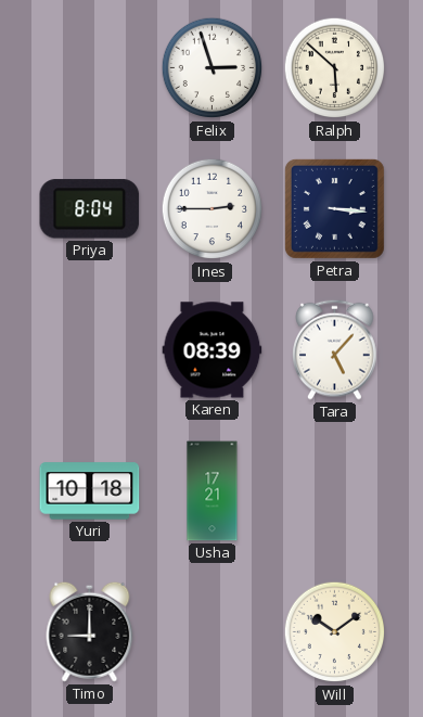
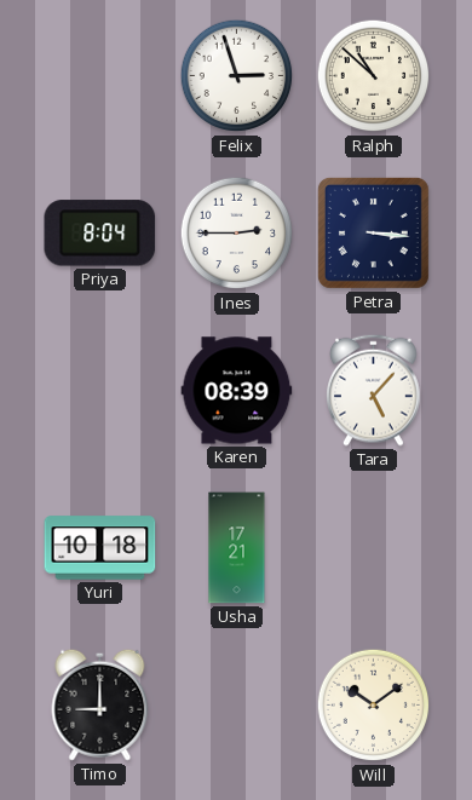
Ralph: 5:52 -> 10:52
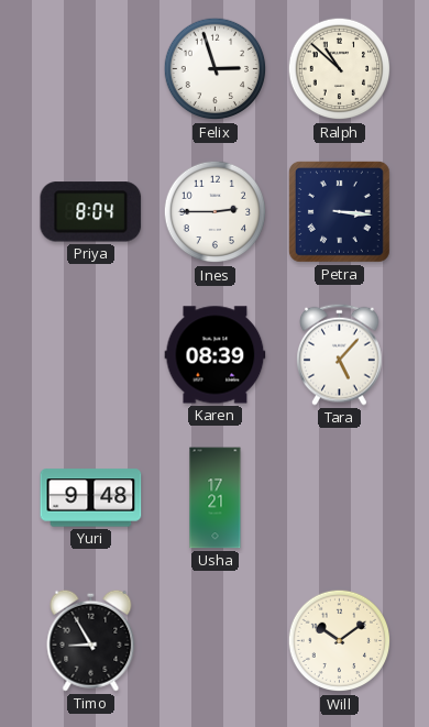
Yuri: 10:18 -> 9:48
Timo: 9:00 -> 8:55
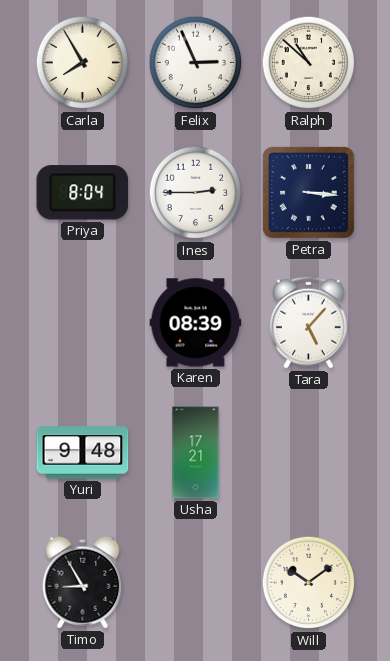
Carla: none -> 7:55
Felix: 2:57 -> 2:56
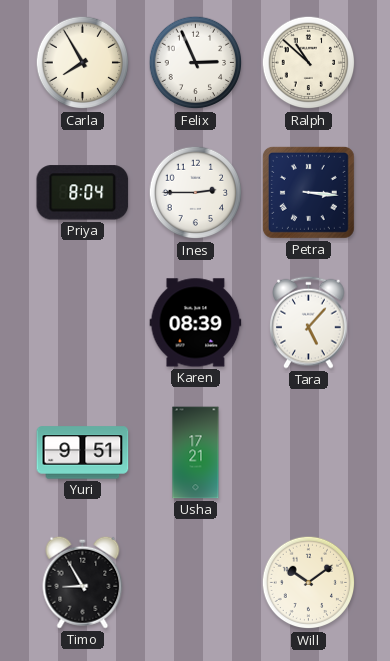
Yuri: 9:48 -> 9:51
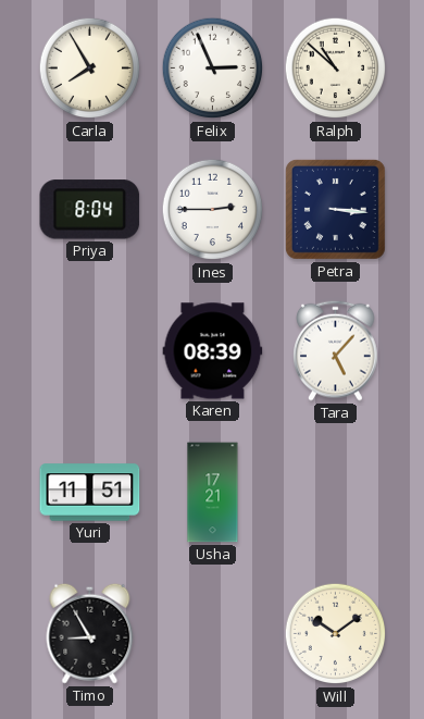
Yuri: 9:51 -> 11:51
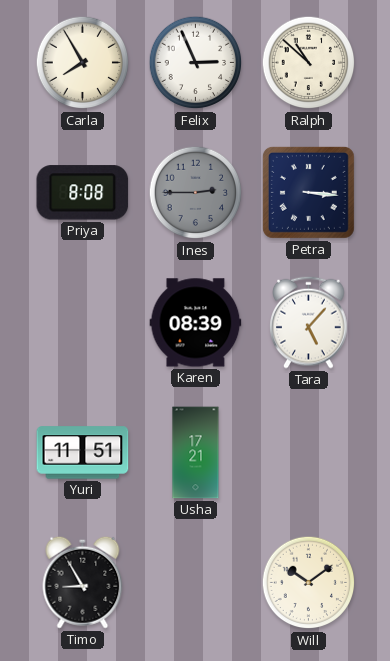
Priya: 8:04 -> 8:08
Ines dial: white -> grey
